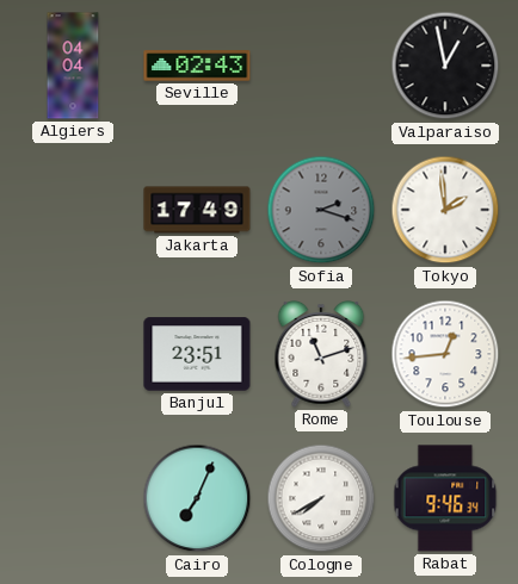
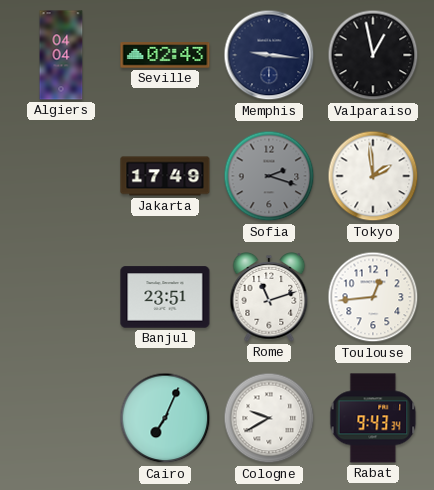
Memphis: none -> 9:16
Cologne: 7:40 -> 9:40
Rabat: 9:46 -> 9:43
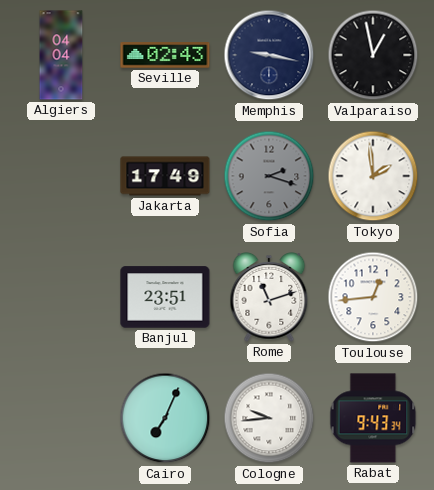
Memphis: 9:16 -> 9:17
Cologne: 9:40 -> 9:44
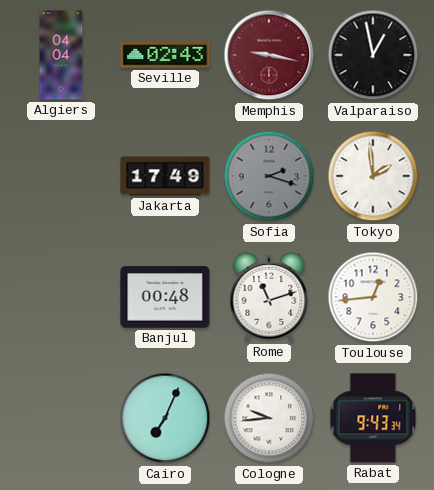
Memphis dial: navy -> burgundy
Banjul: 23:51 -> 00:48
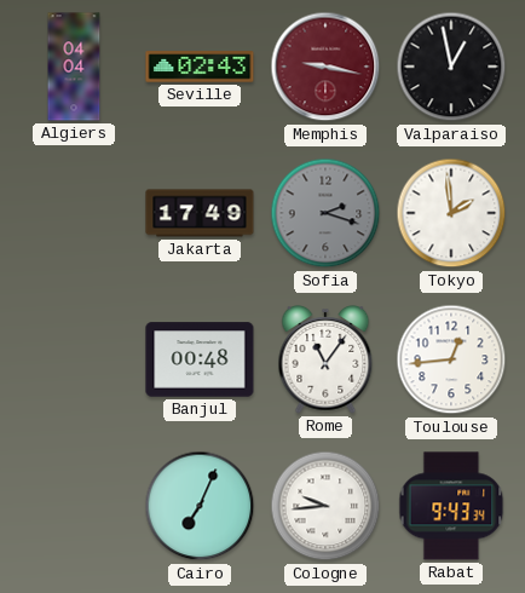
Rome: 11:12 -> 11:06
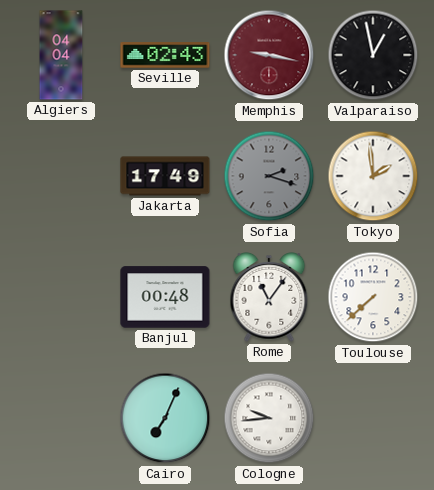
Toulouse: 12:44 -> 7:38
Rabat: 9:43 -> none
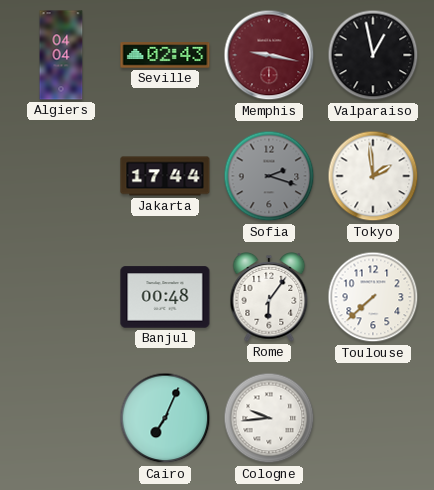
Jakarta: 17:49 -> 17:44
Rome: 11:06 -> 6:06
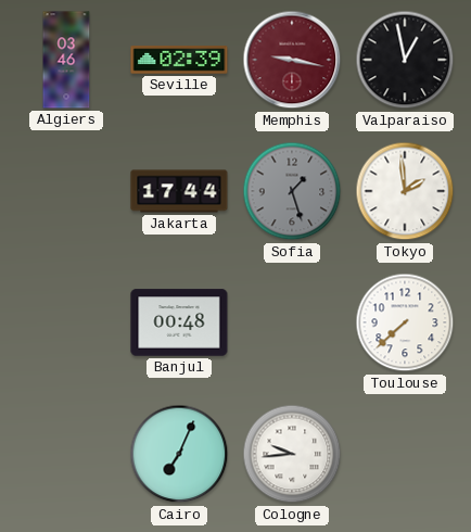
Algiers: 04:04 -> 03:46
Seville: 02:43 -> 02:39
Sofia: 2:18 -> 1:27
Rome: 6:06 -> none
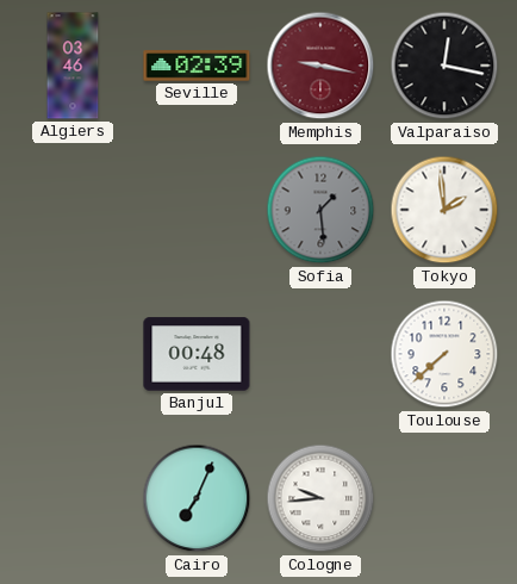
Valparaiso: 12:58 -> 12:17
Jakarta: 17:44 -> none
Sofia: 1:27 -> 1:29
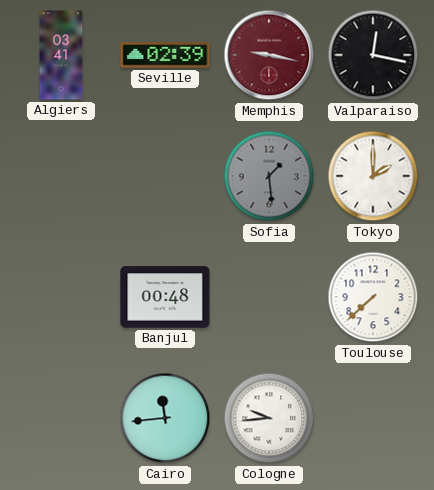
Algiers: 03:46 -> 03:41
Tokyo: 1:59 -> 2:00
Cairo: 7:04 -> 11:44
